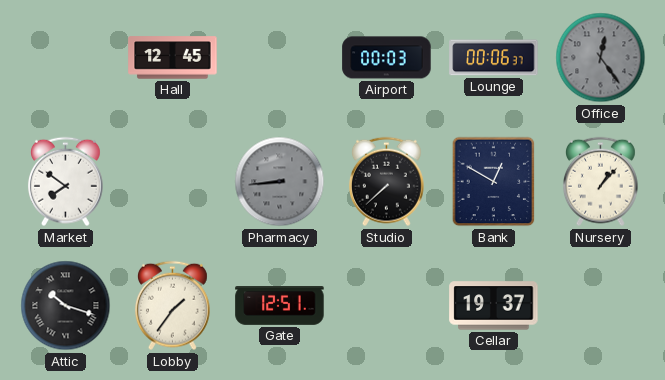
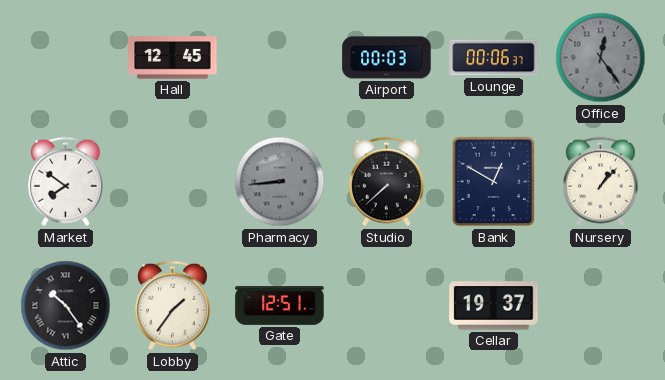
Attic: 10:18 -> 10:24
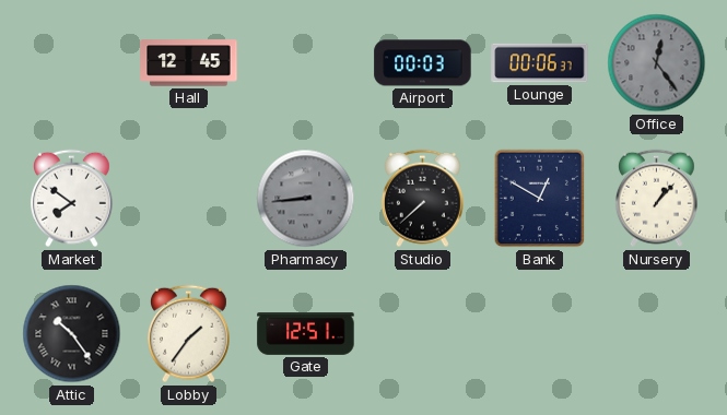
Cellar: 19:37 -> none
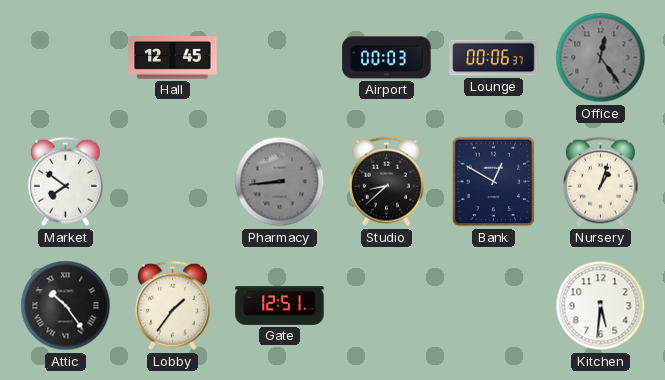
Studio: 7:38 -> 8:38
Nursery: 1:07 -> 1:03
Kitchen: none -> 5:31
